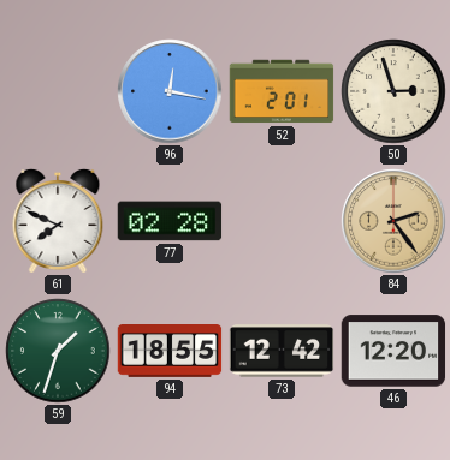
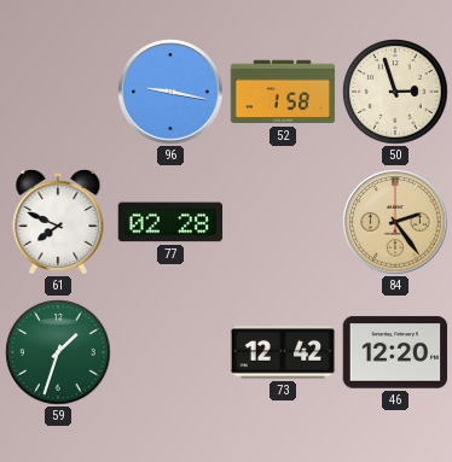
96: 12:17 -> 9:17
52: 2:01 -> 1:58
94: 18:55 -> none
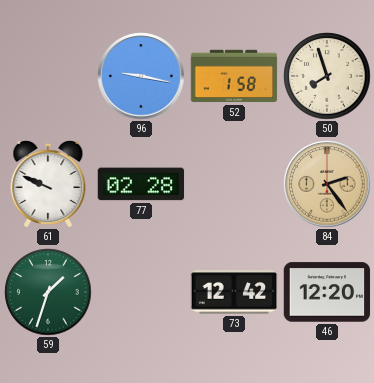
50: 2:57 -> 7:57
61: 7:49 -> 9:49
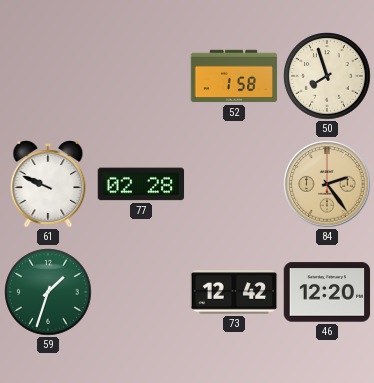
96: 9:17 -> none
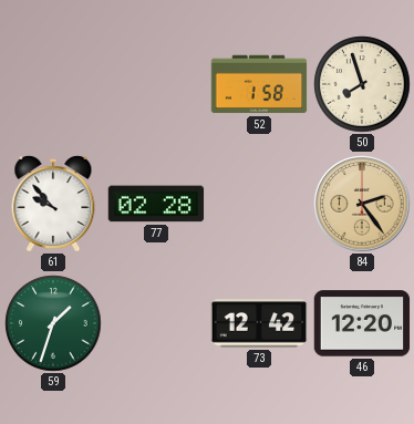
61: 9:49 -> 9:53
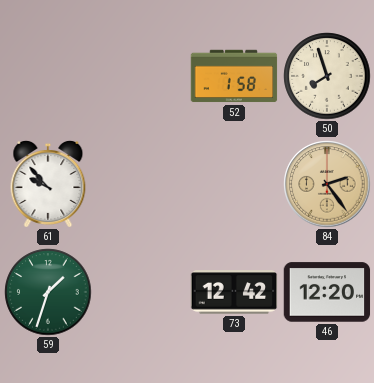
77: 02:28 -> none
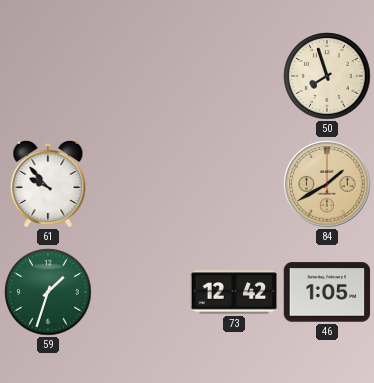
52: 1:58 -> none
84: 2:24 -> 1:40
46: 12:20 -> 1:05
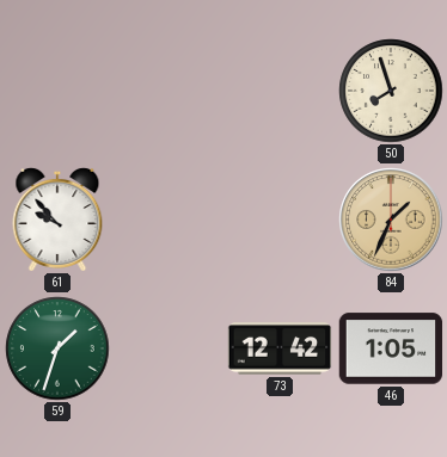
84: 1:40 -> 1:34
